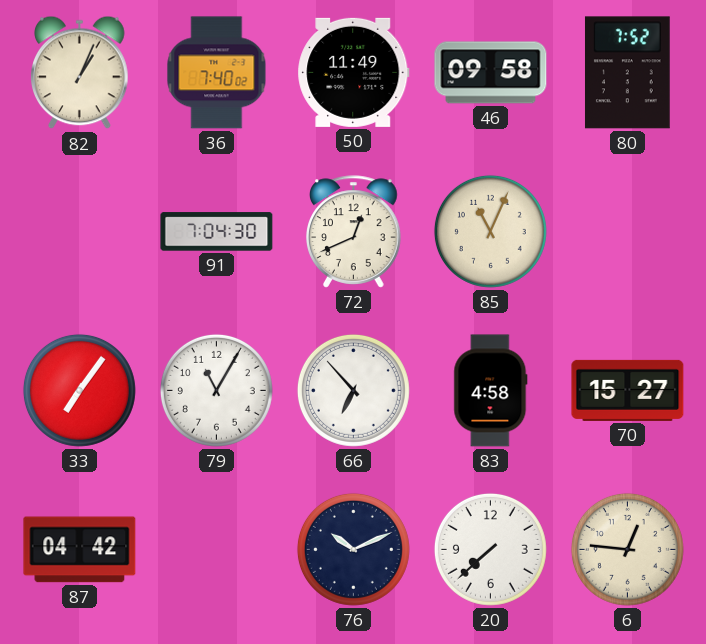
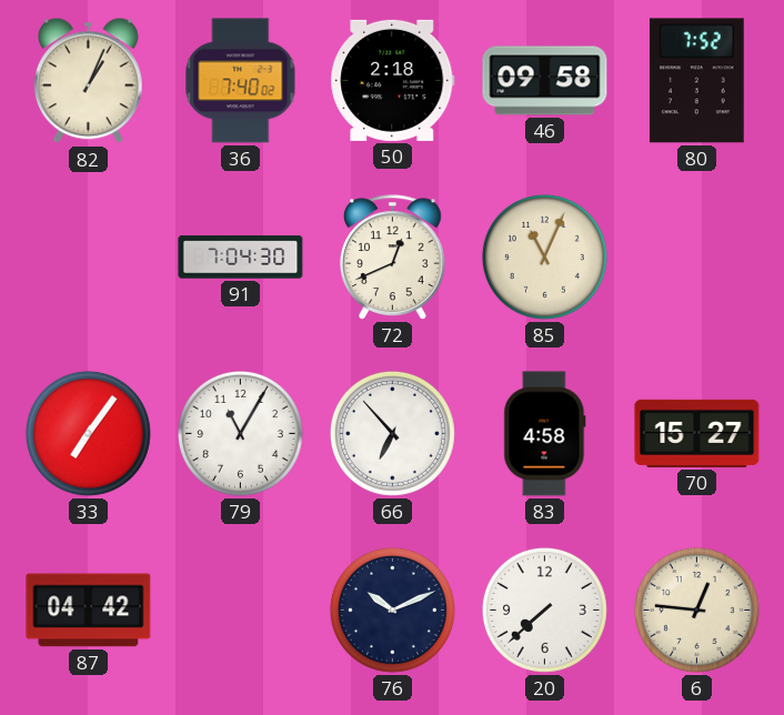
50: 11:49 -> 2:18
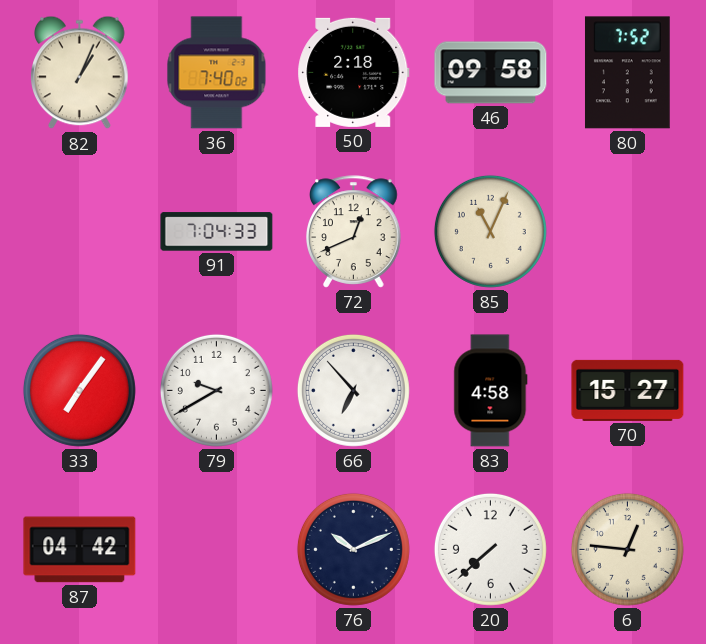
91: 7:04:30 -> 7:04:33
79: 11:05 -> 9:40
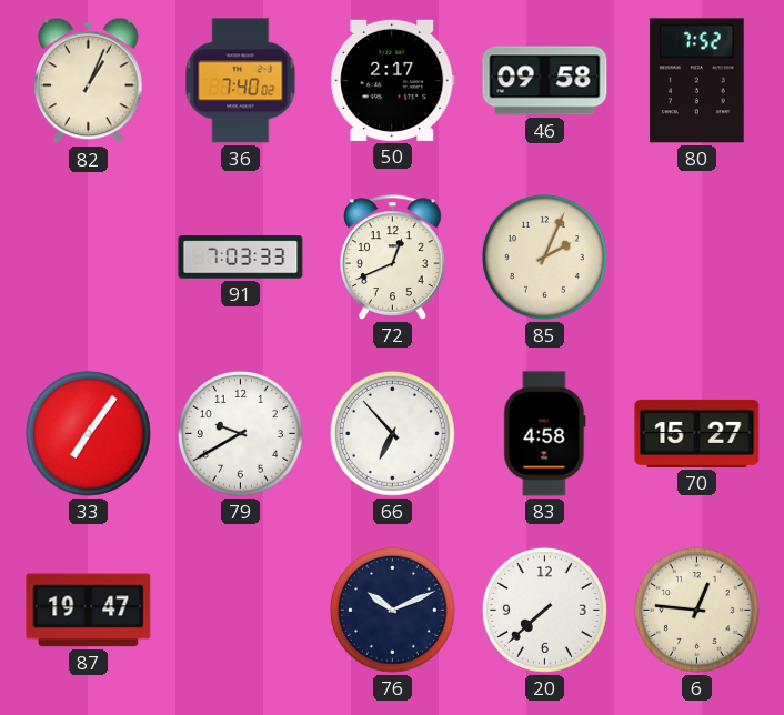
50: 2:18 -> 2:17
91: 7:04 -> 7:03
85: 11:04 -> 2:04
87: 04:42 -> 19:47
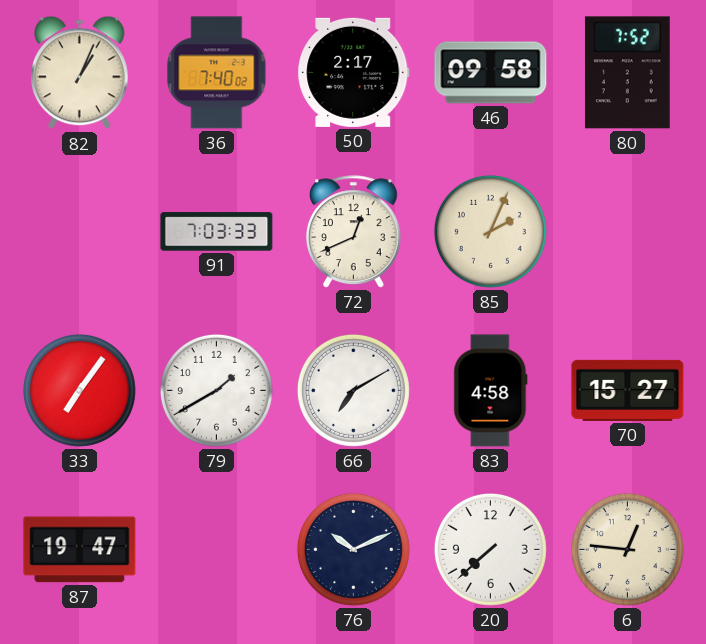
79: 9:40 -> 1:40
66: 6:53 -> 7:10
